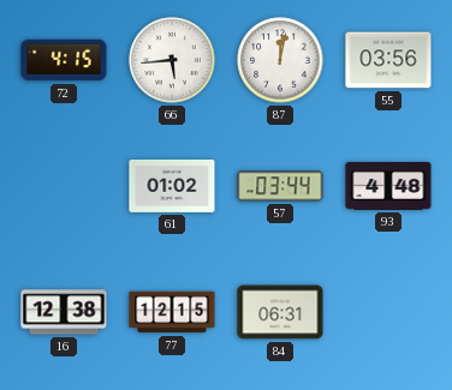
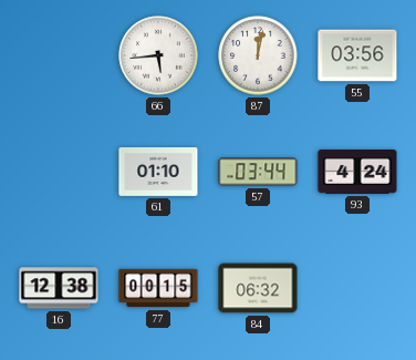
72: 4:15 -> none
61: 01:02 -> 01:10
93: 4:48 -> 4:24
77: 12:15 -> 00:15
84: 06:31 -> 06:32
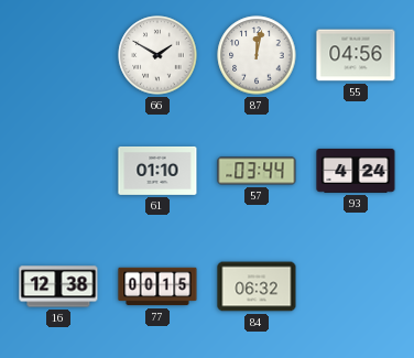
66: 5:44 -> 1:50
55: 03:56 -> 04:56
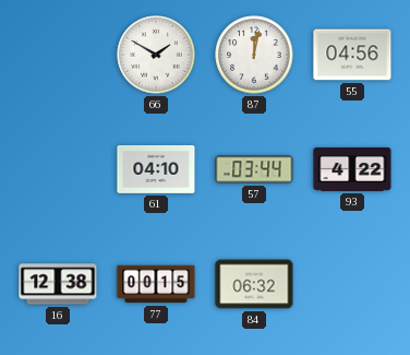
61: 01:10 -> 04:10
93: 4:24 -> 4:22
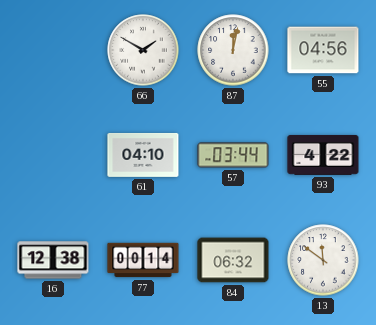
77: 00:15 -> 00:14
13: none -> 11:51
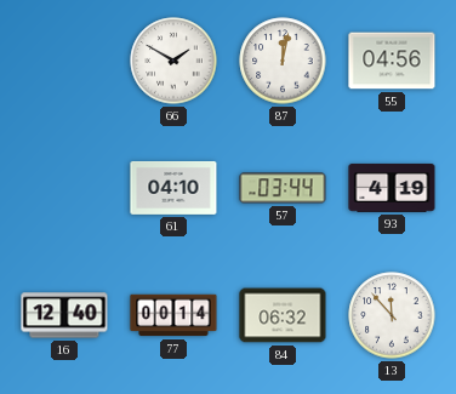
93: 4:22 -> 4:19
16: 12:38 -> 12:40
13: 11:51 -> 11:53
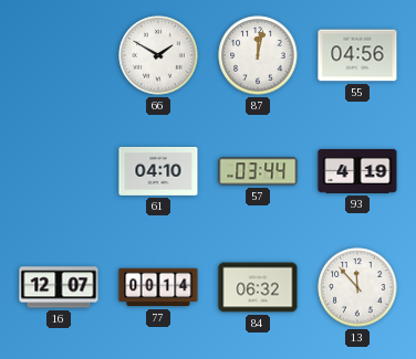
16: 12:40 -> 12:07
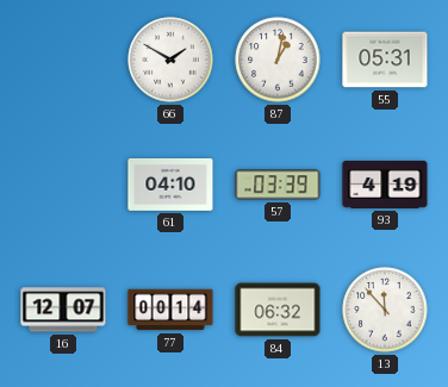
87: 12:02 -> 1:02
55: 04:56 -> 05:31
57: 03:44 -> 03:39
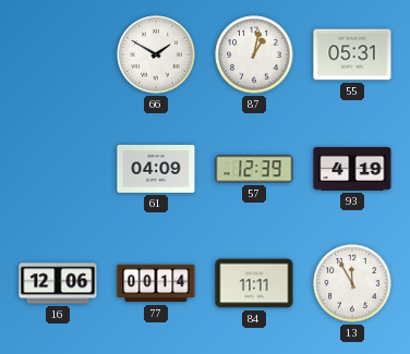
61: 04:10 -> 04:09
57: 03:39 -> 12:39
16: 12:07 -> 12:06
84: 06:32 -> 11:11
13: 11:53 -> 11:55
